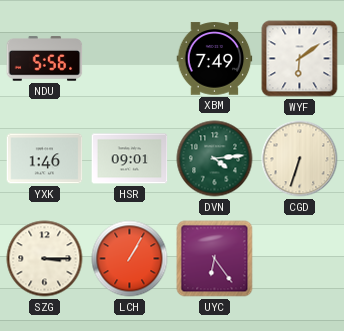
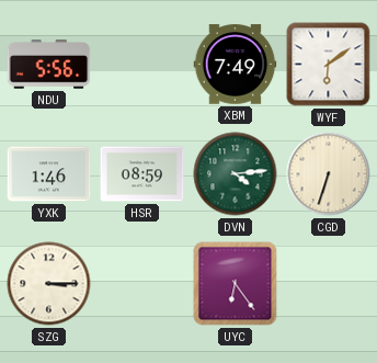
HSR: 09:01 -> 08:59
LCH: 1:05 -> none
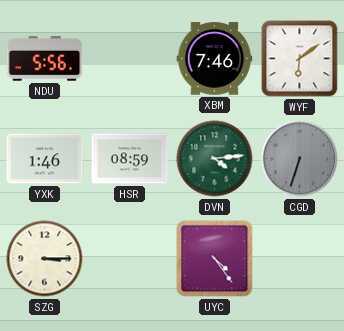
XBM: 7:49 -> 7:46
CGD dial: cream -> grey
UYC: 6:24 -> 4:24
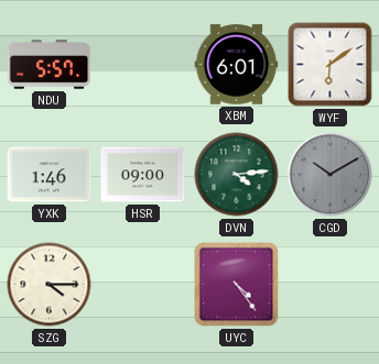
NDU: 5:56 -> 5:57
XBM: 7:46 -> 6:01
HSR: 08:59 -> 09:00
CGD: 6:33 -> 10:10
SZG: 3:15 -> 4:15
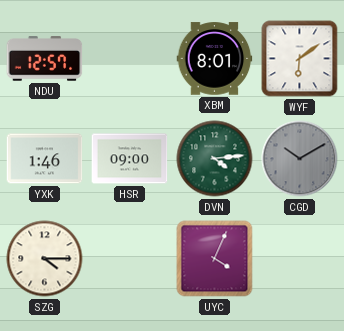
NDU: 5:57 -> 12:57
XBM: 6:01 -> 8:01
UYC: 4:24 -> 4:04
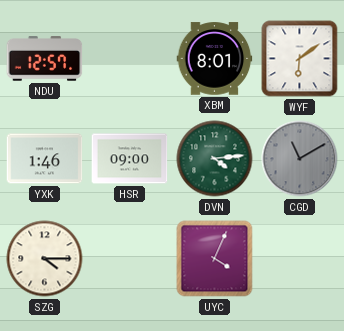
CGD: 10:10 -> 11:10
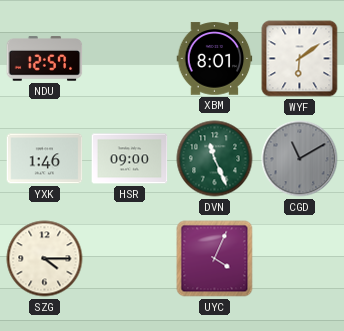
DVN: 4:14 -> 11:26
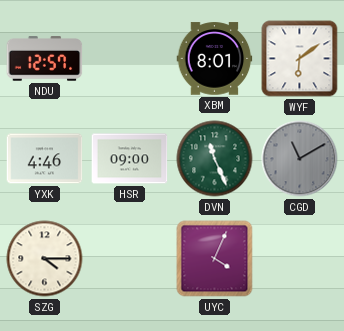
YXK: 1:46 -> 4:46
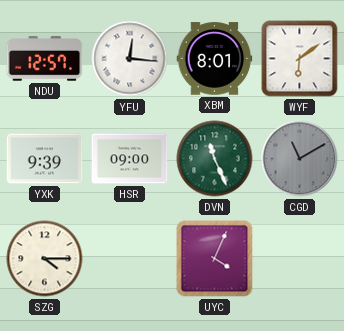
YFU: none -> 12:16
YXK: 4:46 -> 9:39
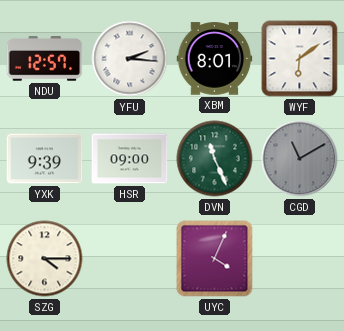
YFU: 12:16 -> 2:16
